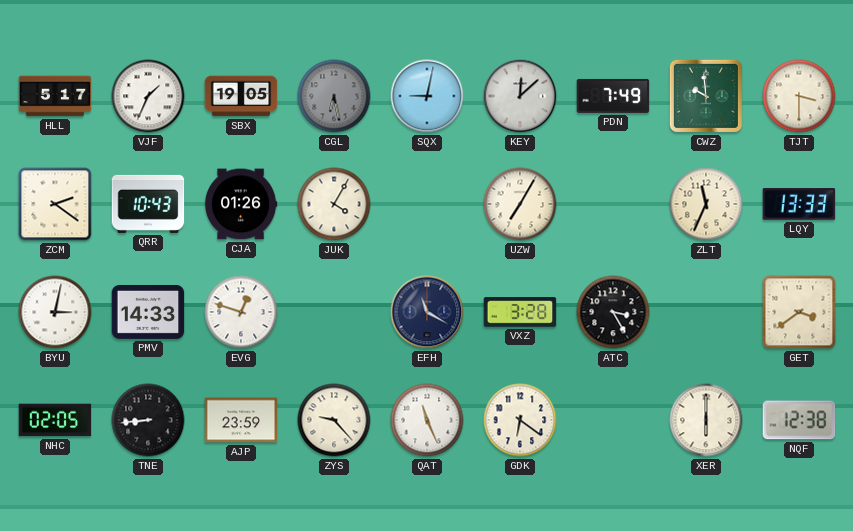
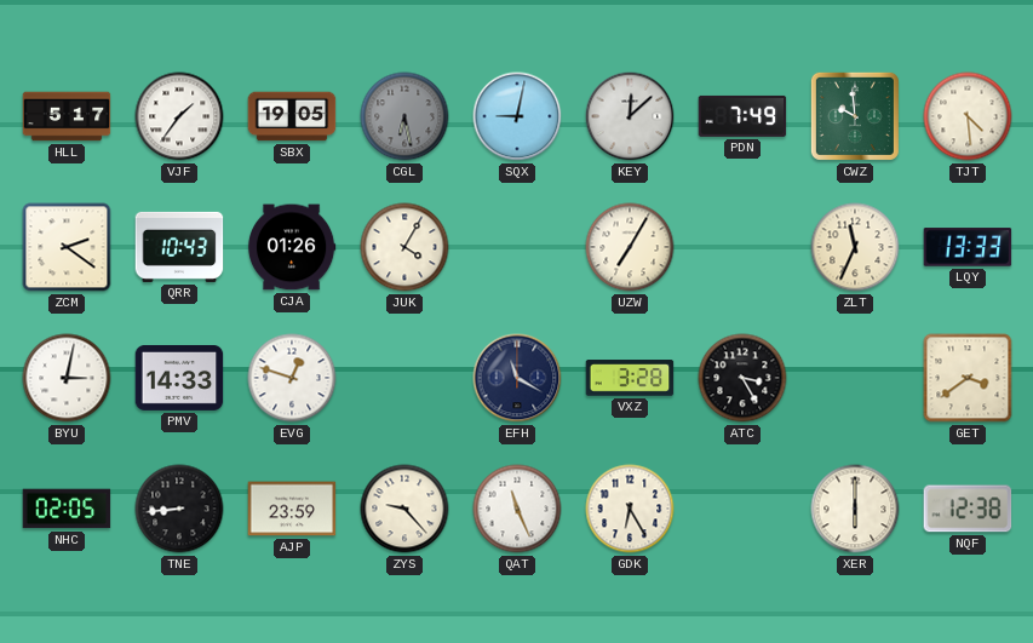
VJF: 1:34 -> 1:36
TJT: 3:30 -> 4:29
GDK: 6:21 -> 6:25
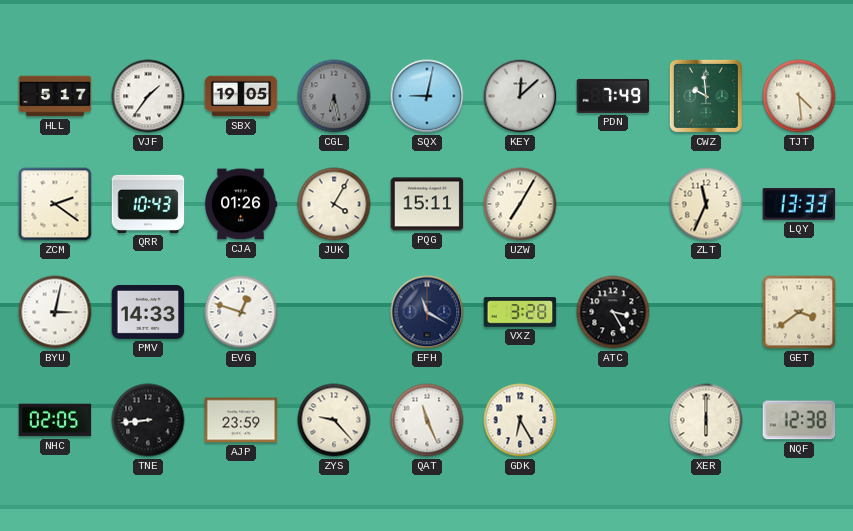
PQG: none -> 15:11
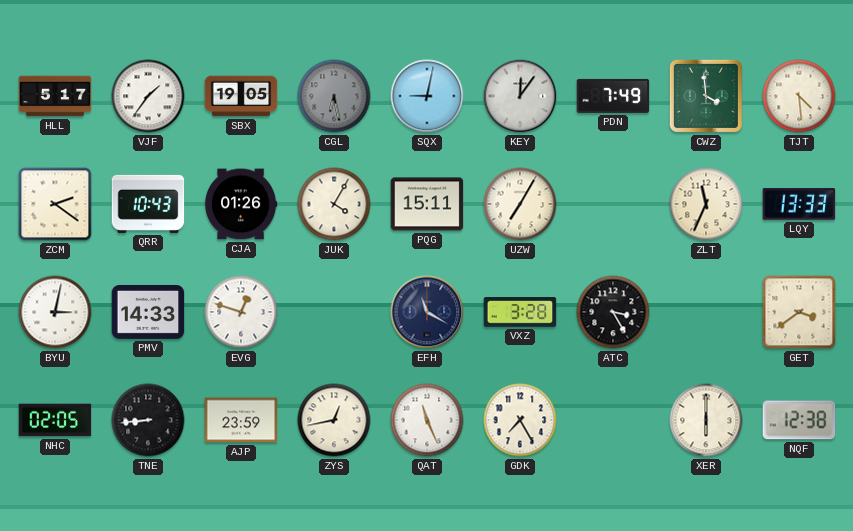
KEY: 12:08 -> 12:06
CWZ: 9:59 -> 3:59
ZYS: 9:23 -> 12:43
GDK: 6:25 -> 7:25
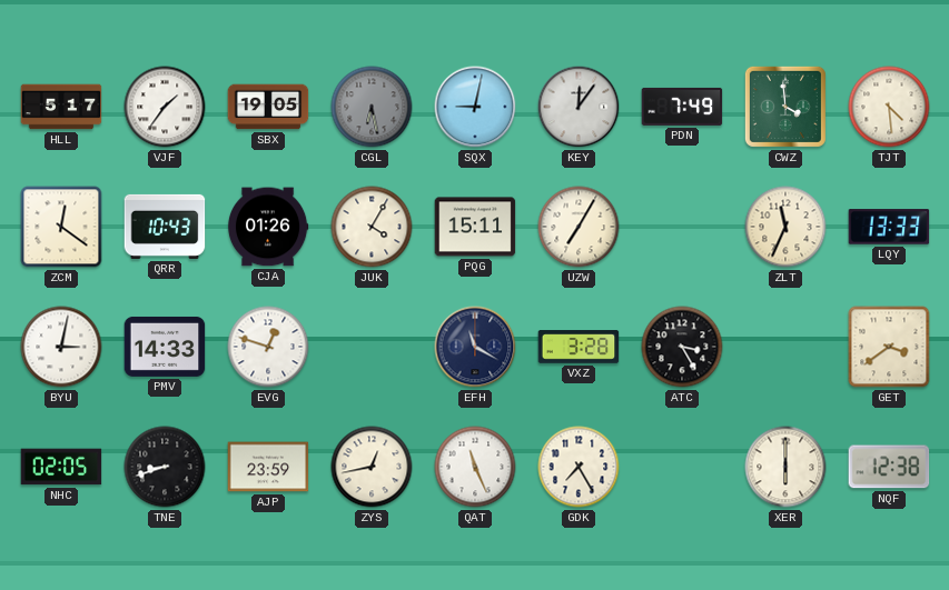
ZCM: 2:21 -> 12:21
TNE: 8:44 -> 8:42
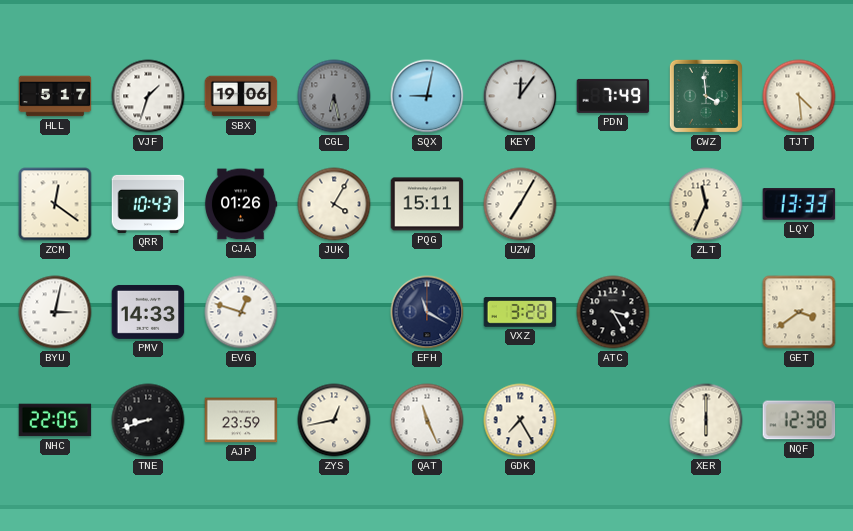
VJF: 1:36 -> 1:33
SBX: 19:05 -> 19:06
NHC: 02:05 -> 22:05
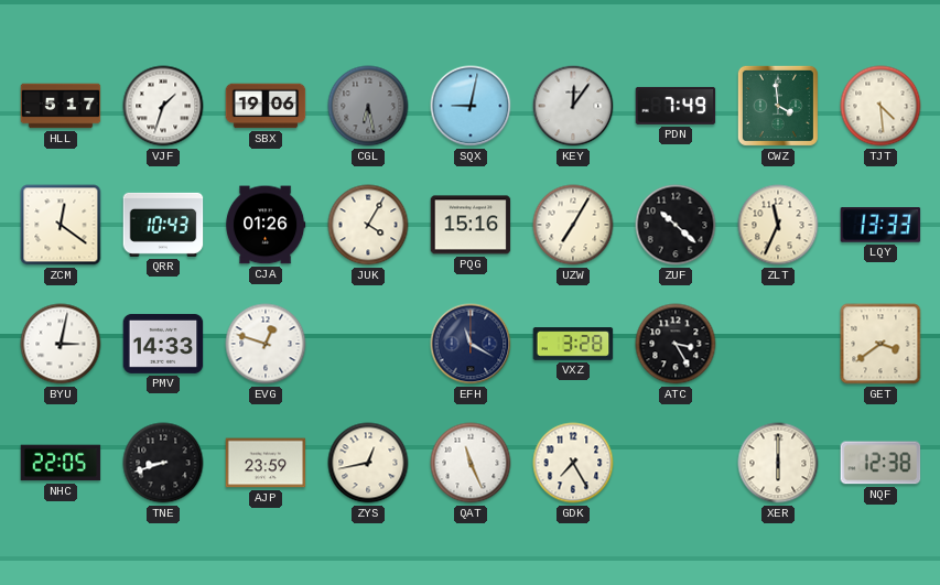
PQG: 15:11 -> 15:16
ZUF: none -> 10:22
